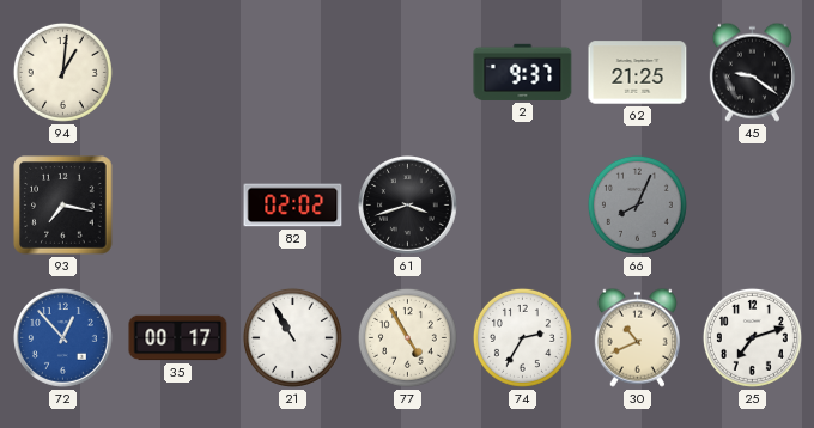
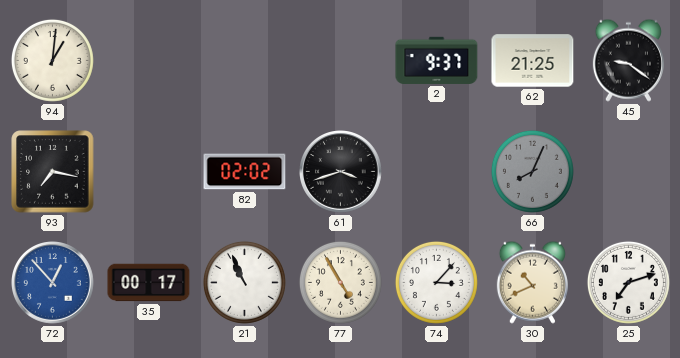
21: 10:55 -> 10:56
74: 2:35 -> 3:07
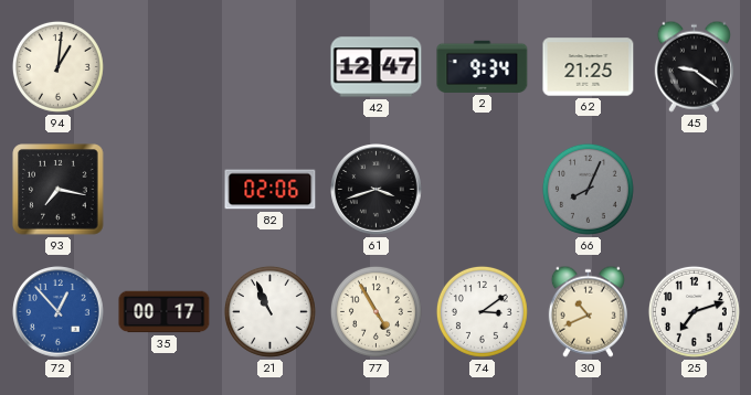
42: none -> 12:47
2: 9:37 -> 9:34
82: 02:02 -> 02:06
74: 3:07 -> 3:09
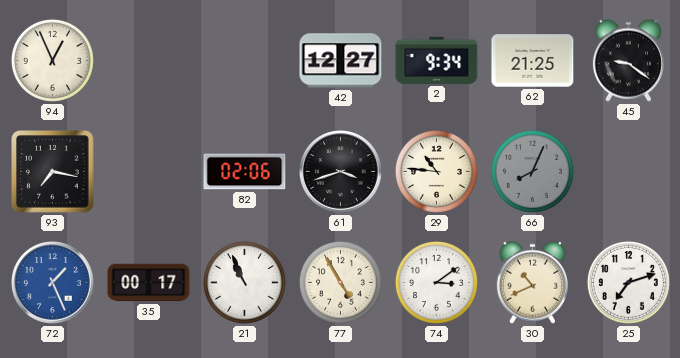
94: 1:01 -> 12:56
42: 12:47 -> 12:27
29: none -> 10:46
72: 12:53 -> 1:26
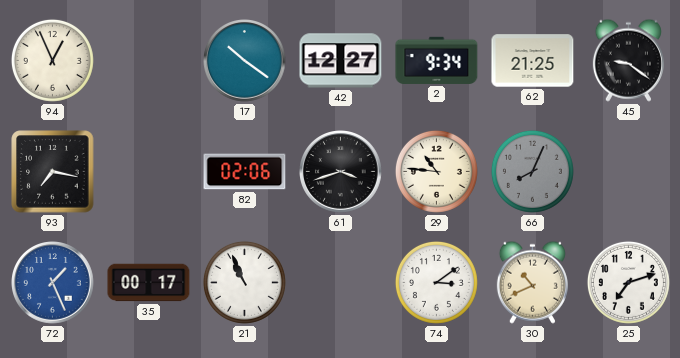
17: none -> 10:21
77: 4:55 -> none
